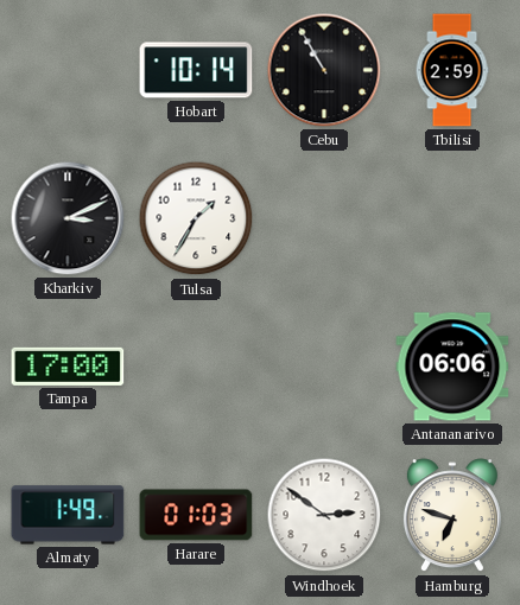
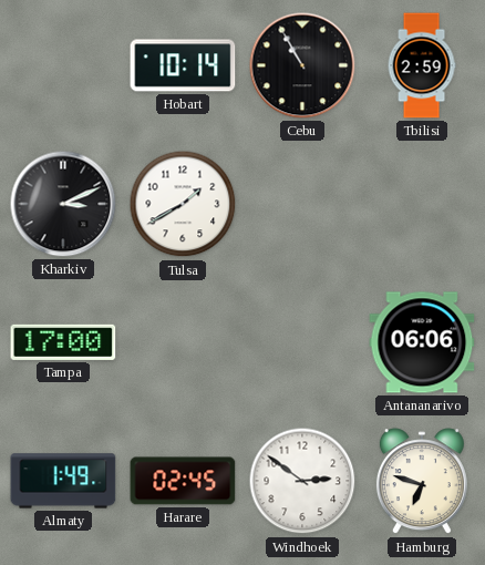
Tulsa: 1:35 -> 1:40
Harare: 01:03 -> 02:45
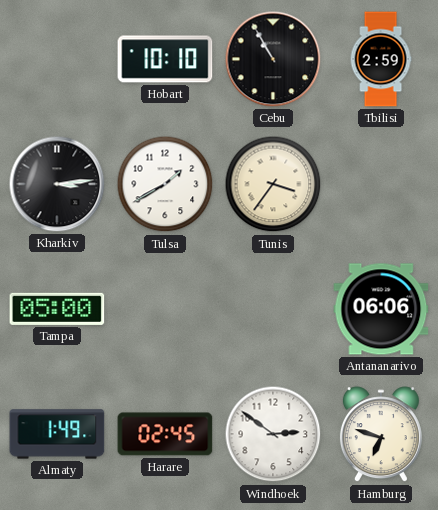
Hobart: 10:14 -> 10:10
Kharkiv: 3:11 -> 3:14
Tunis: none -> 3:36
Tampa: 17:00 -> 05:00
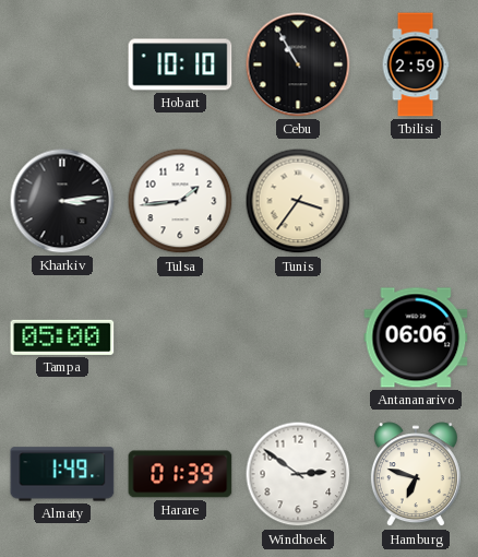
Tulsa: 1:40 -> 1:44
Harare: 02:45 -> 01:39
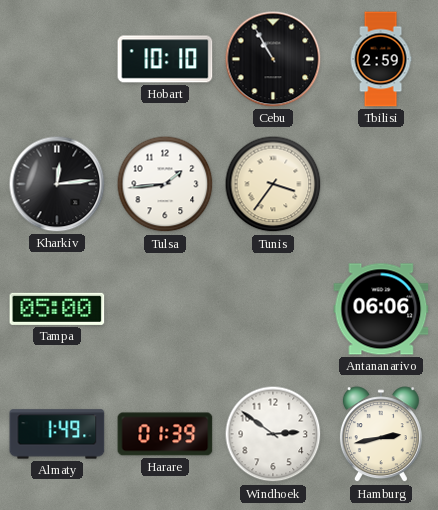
Kharkiv: 3:14 -> 12:14
Hamburg: 6:48 -> 2:43
